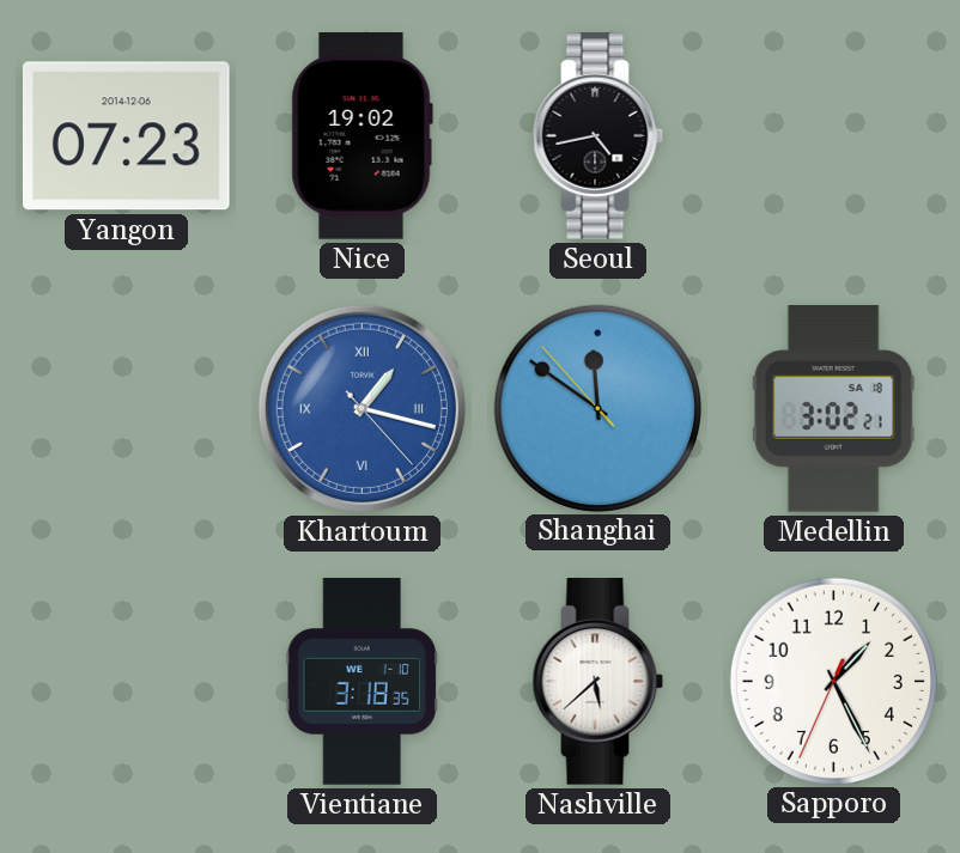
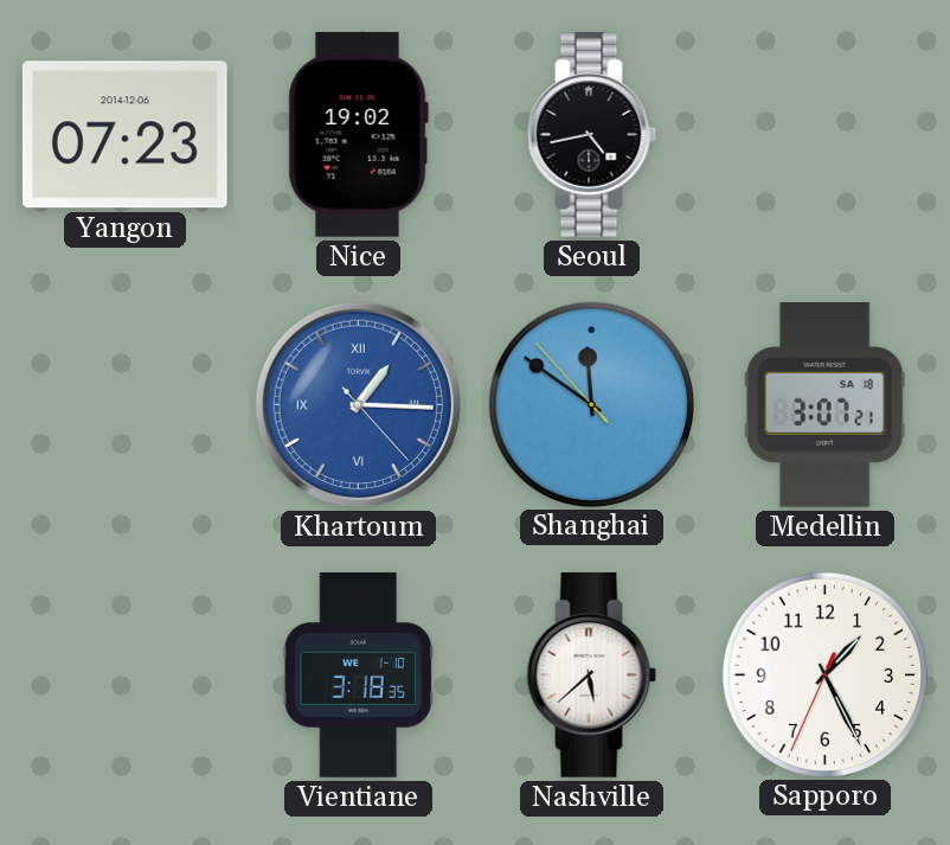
Khartoum: 1:17 -> 1:15
Medellin: 3:02 -> 3:07
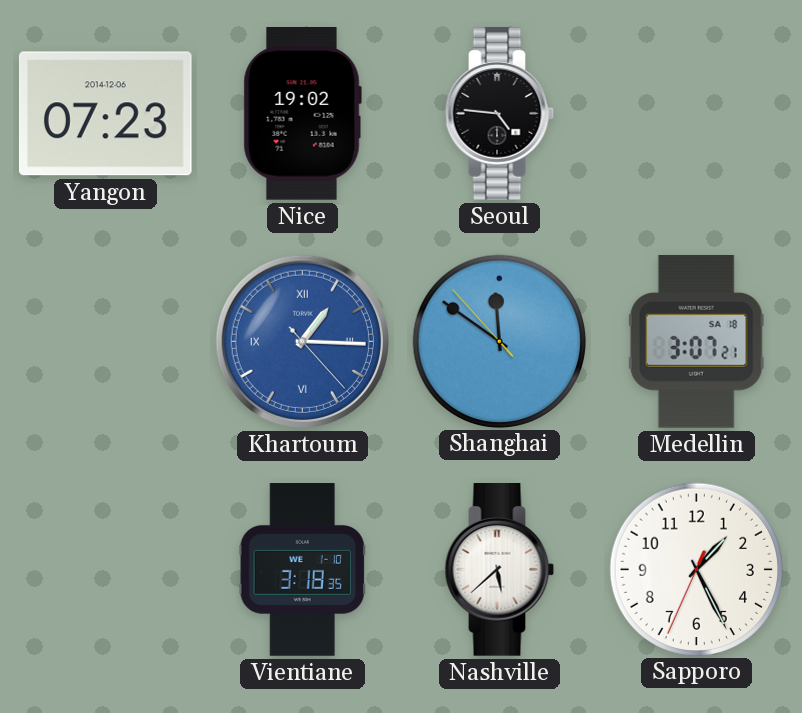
Seoul: 4:43 -> 4:46
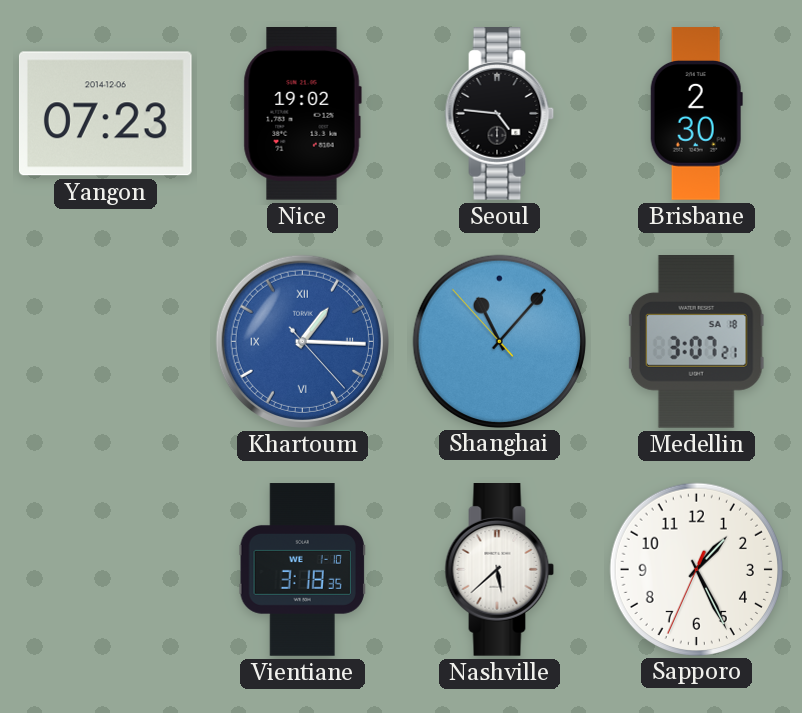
Brisbane: none -> 2:30
Shanghai: 11:50 -> 11:06
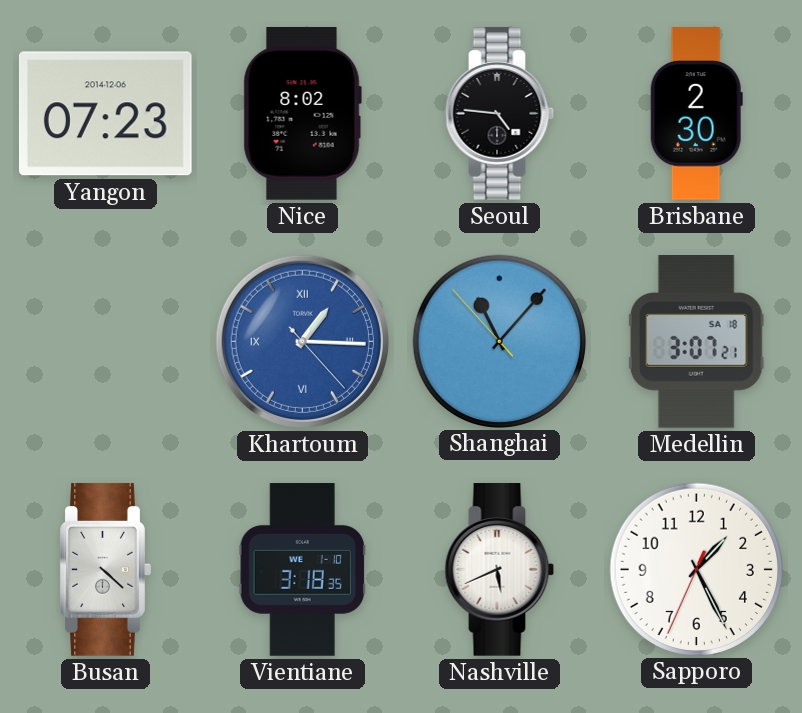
Nice: 19:02 -> 8:02
Busan: none -> 4:22
Nashville: 5:38 -> 5:41
